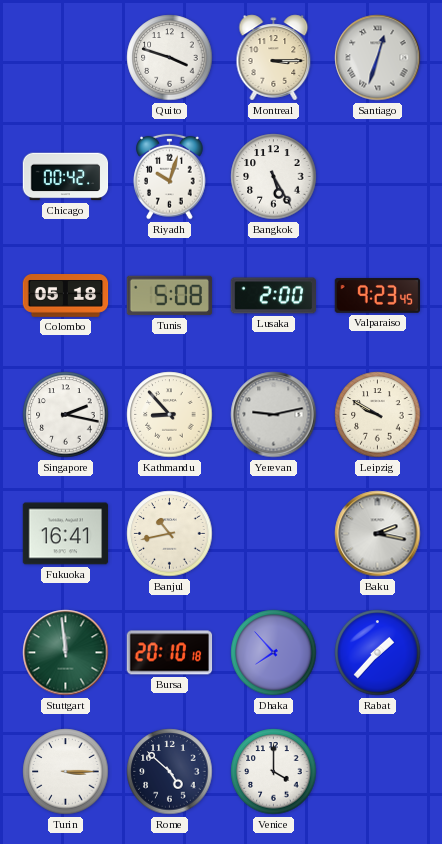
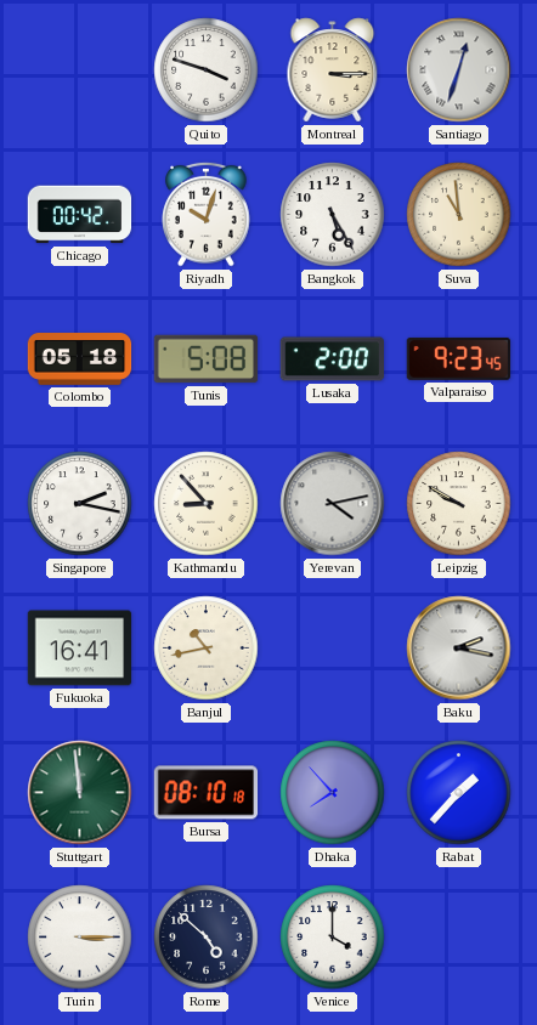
Suva: none -> 10:59
Yerevan: 9:13 -> 4:13
Bursa: 20:10 -> 08:10
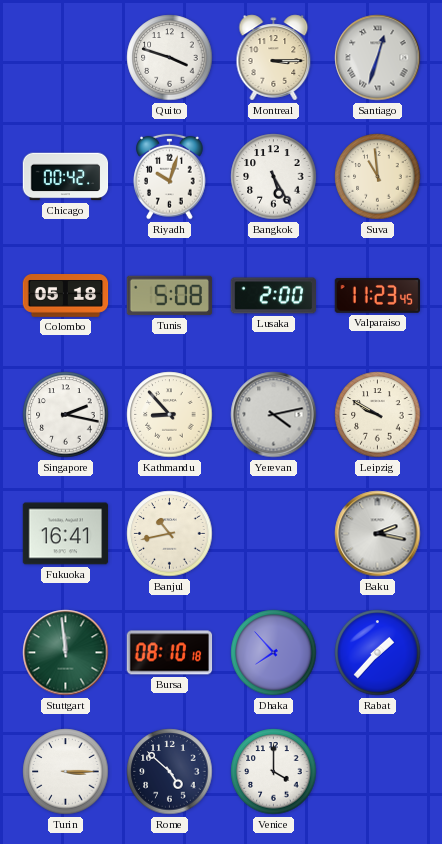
Valparaiso: 9:23 -> 11:23
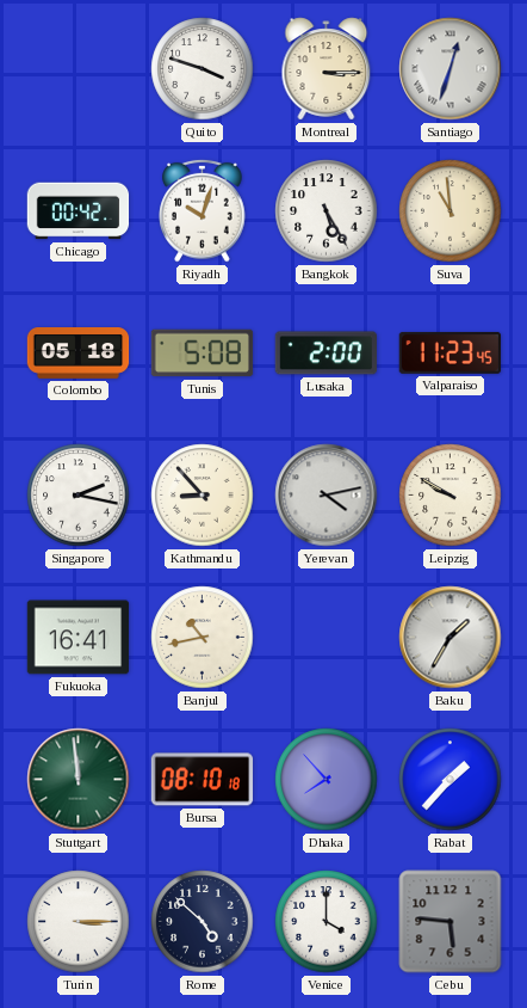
Baku: 2:17 -> 1:35
Cebu: none -> 5:46
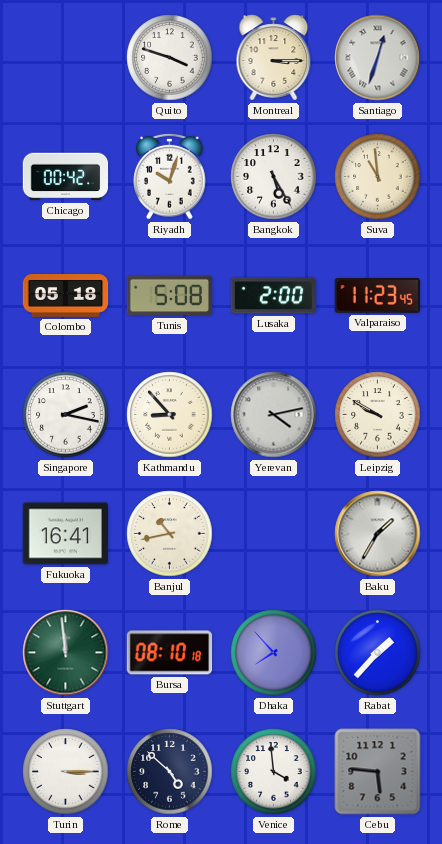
Venice: 4:00 -> 3:59
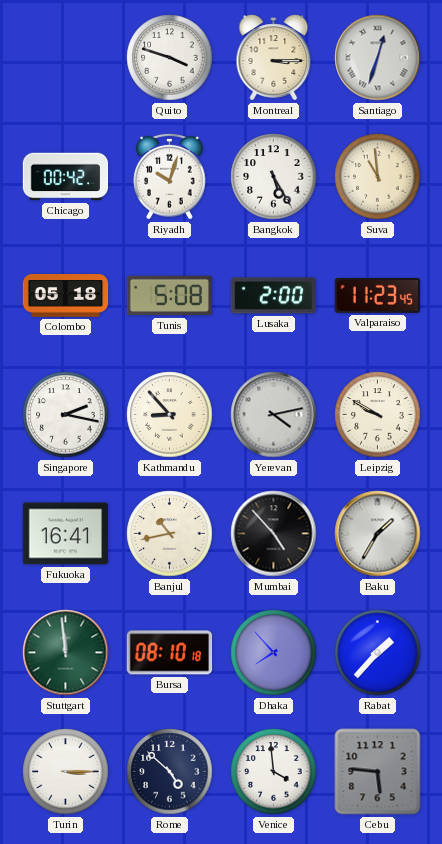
Mumbai: none -> 4:53
